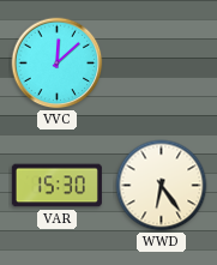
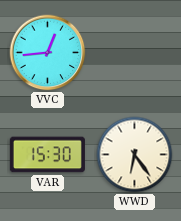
VVC: 12:08 -> 12:44
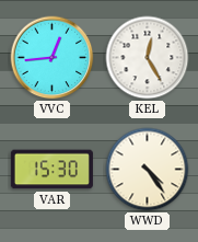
KEL: none -> 12:25
WWD: 6:24 -> 4:24
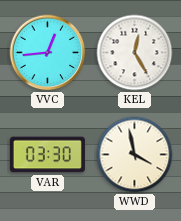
VAR: 15:30 -> 03:30
WWD: 4:24 -> 3:58
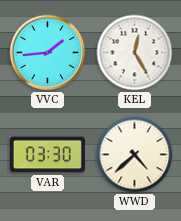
VVC: 12:44 -> 1:44
WWD: 3:58 -> 4:38
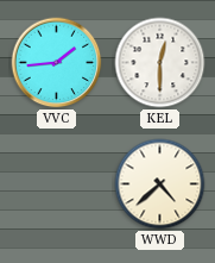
KEL: 12:25 -> 12:30
VAR: 03:30 -> none
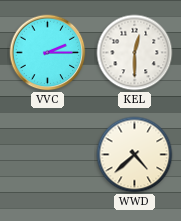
VVC: 1:44 -> 2:15
